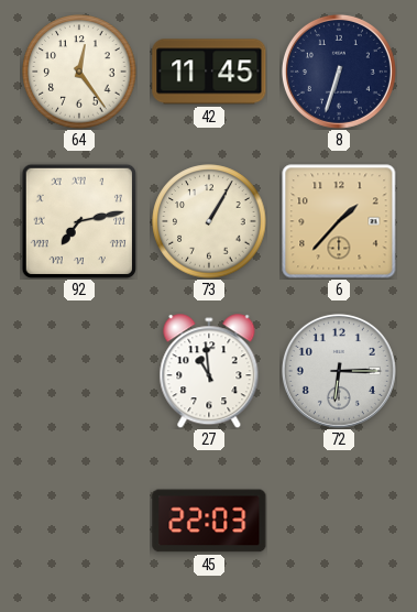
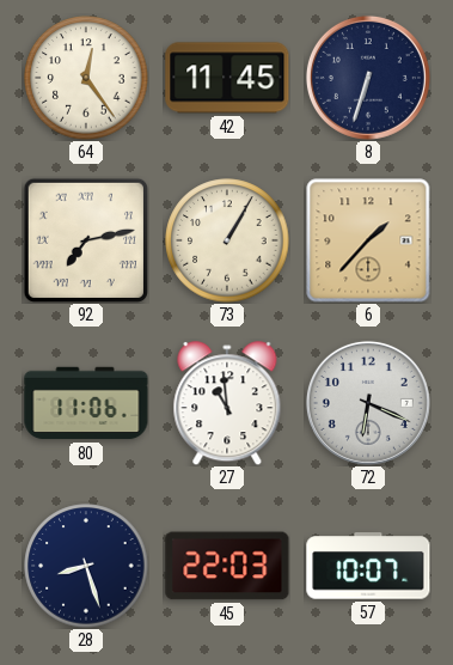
80: none -> 11:06
72: 6:15 -> 6:19
28: none -> 8:27
57: none -> 10:07
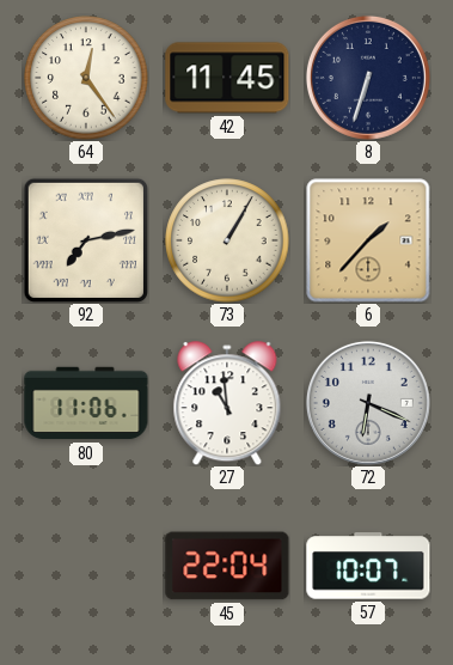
28: 8:27 -> none
45: 22:03 -> 22:04
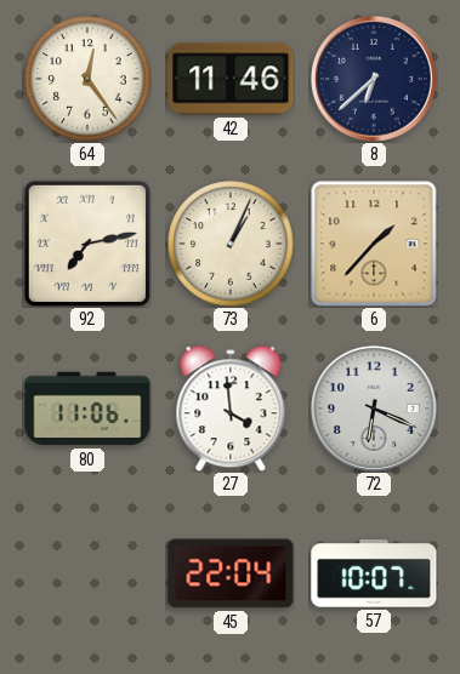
42: 11:45 -> 11:46
8: 6:33 -> 6:38
73: 1:05 -> 1:04
27: 10:59 -> 3:59
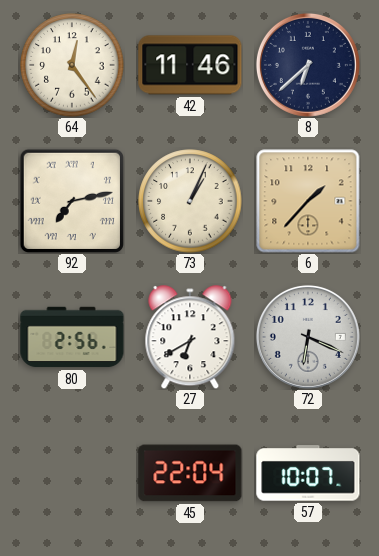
80: 11:06 -> 2:56
27: 3:59 -> 6:40
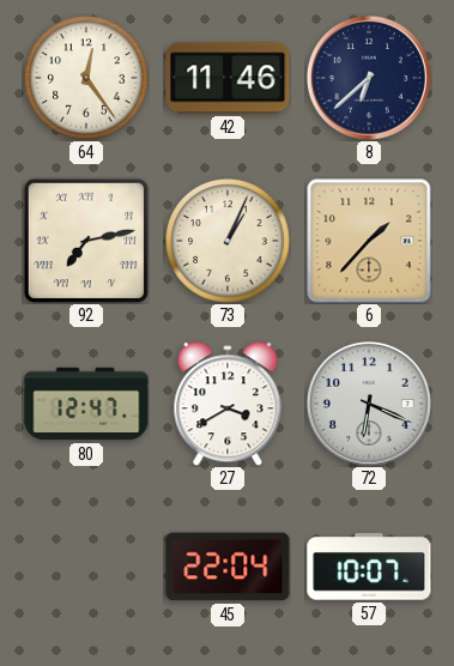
80: 2:56 -> 12:47
27: 6:40 -> 3:40
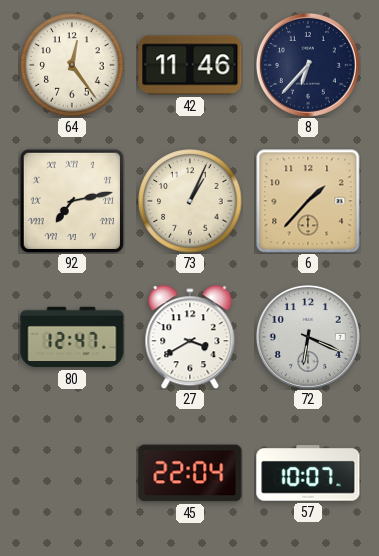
8: 6:38 -> 6:37
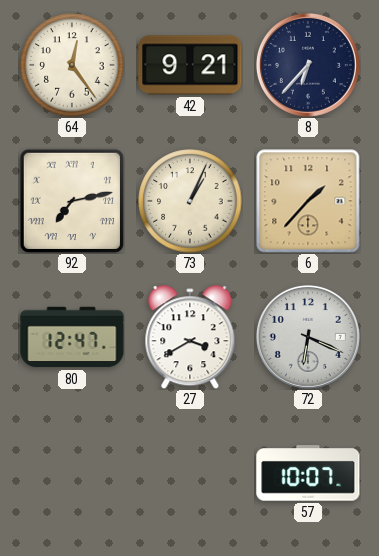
42: 11:46 -> 9:21
45: 22:04 -> none
